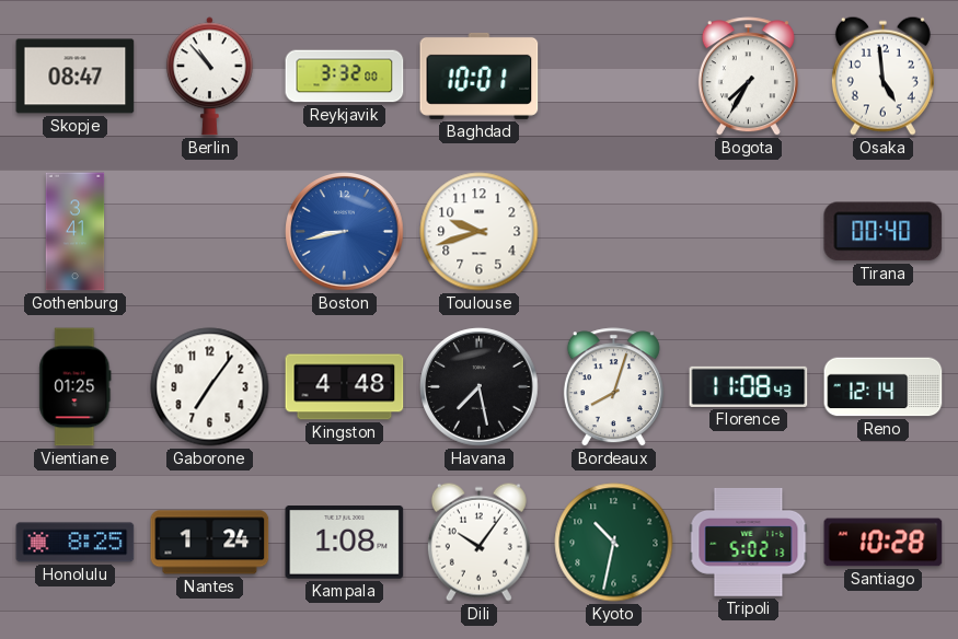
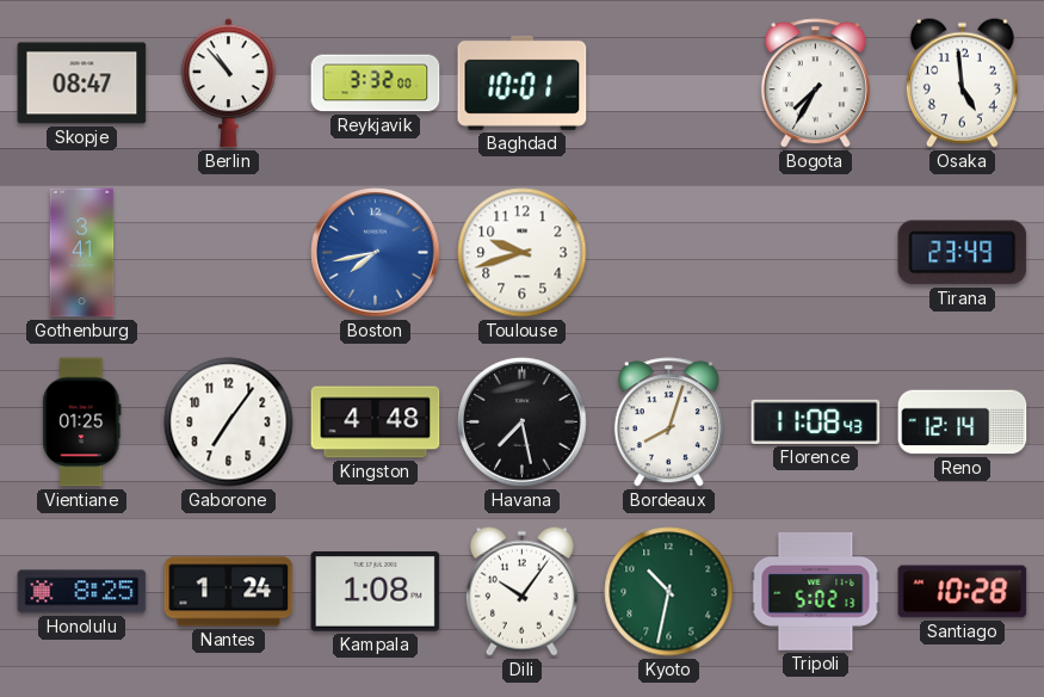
Boston: 8:43 -> 7:43
Tirana: 00:40 -> 23:49
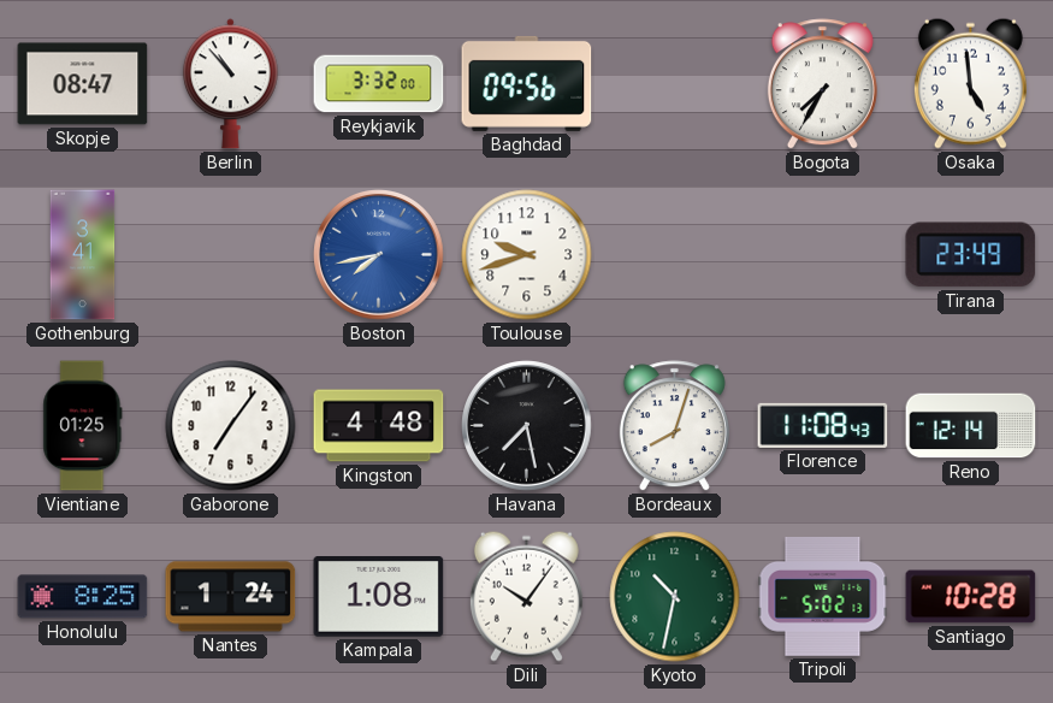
Baghdad: 10:01 -> 09:56
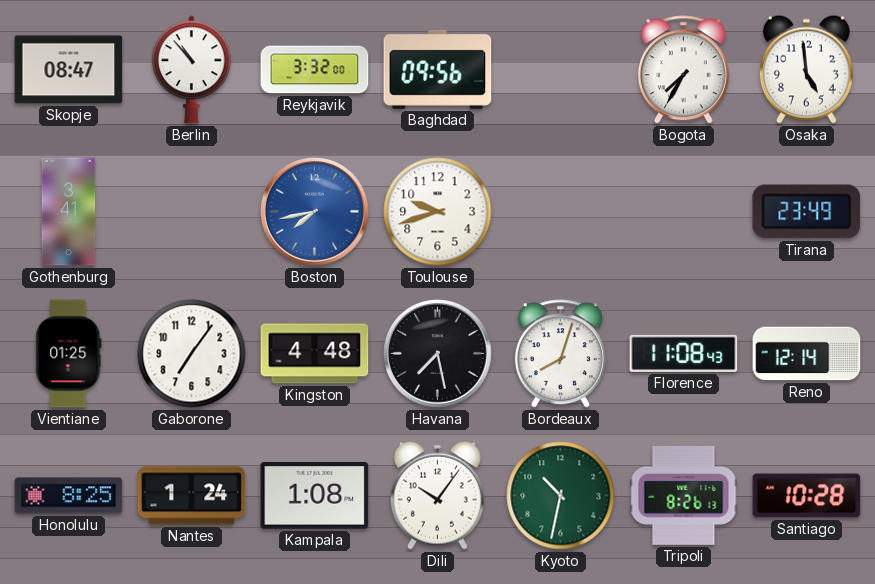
Tripoli: 5:02 -> 8:26
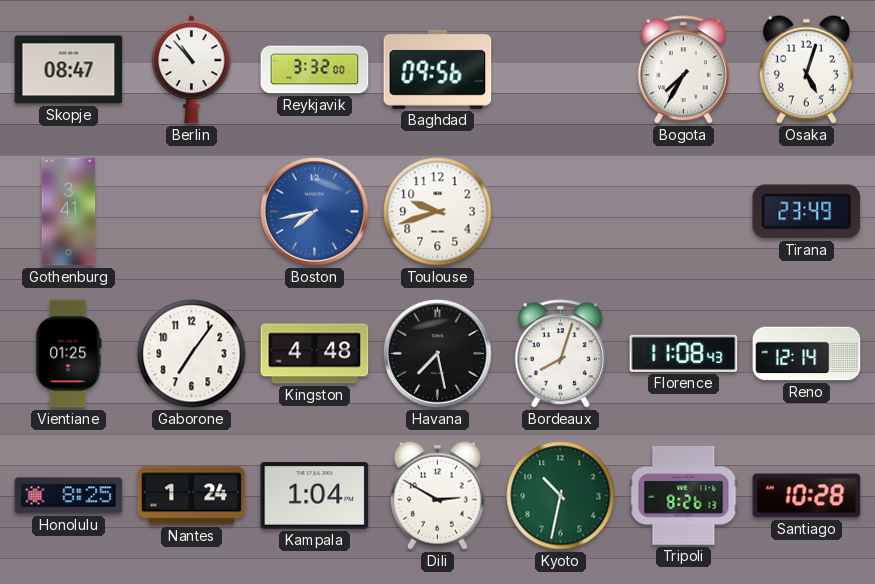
Osaka: 4:59 -> 5:03
Kampala: 1:08 -> 1:04
Dili: 10:06 -> 2:50
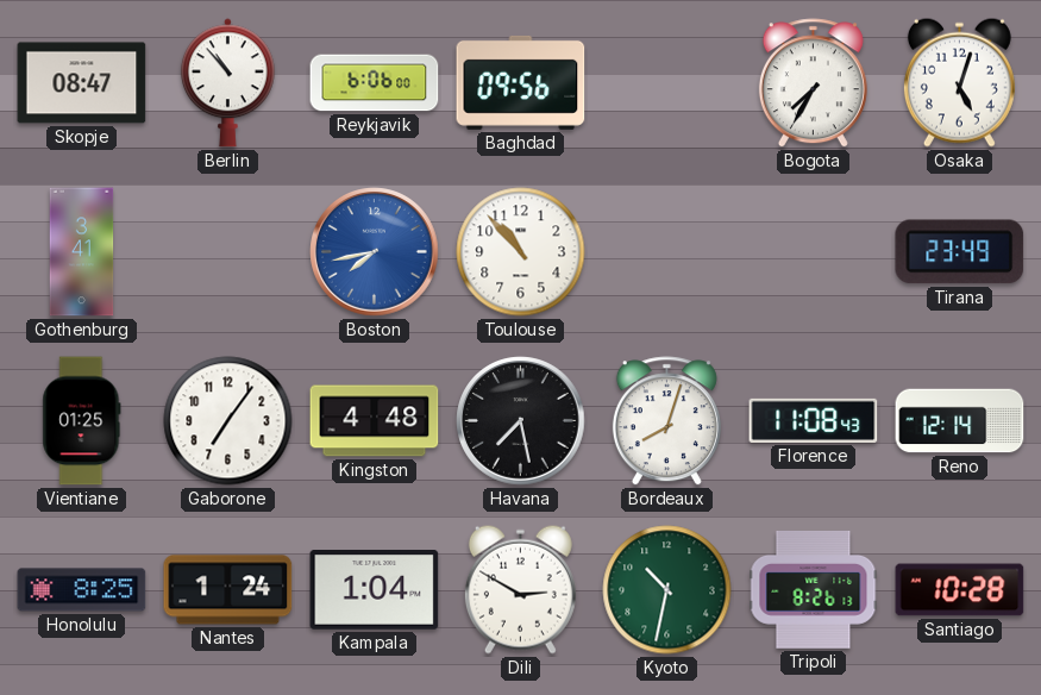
Reykjavik: 3:32 -> 6:06
Toulouse: 9:42 -> 10:53
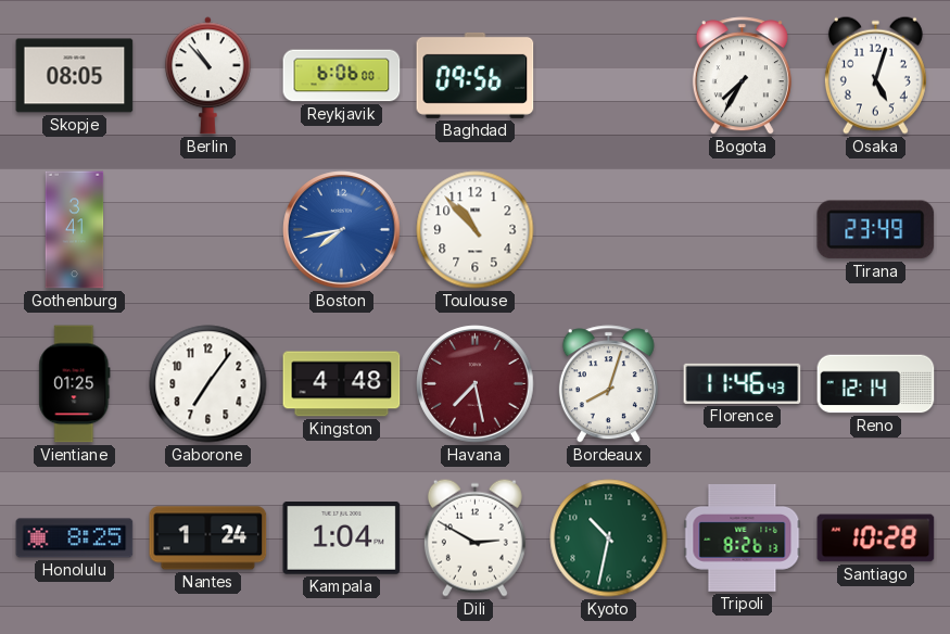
Skopje: 08:47 -> 08:05
Havana dial: black -> burgundy
Florence: 11:08 -> 11:46
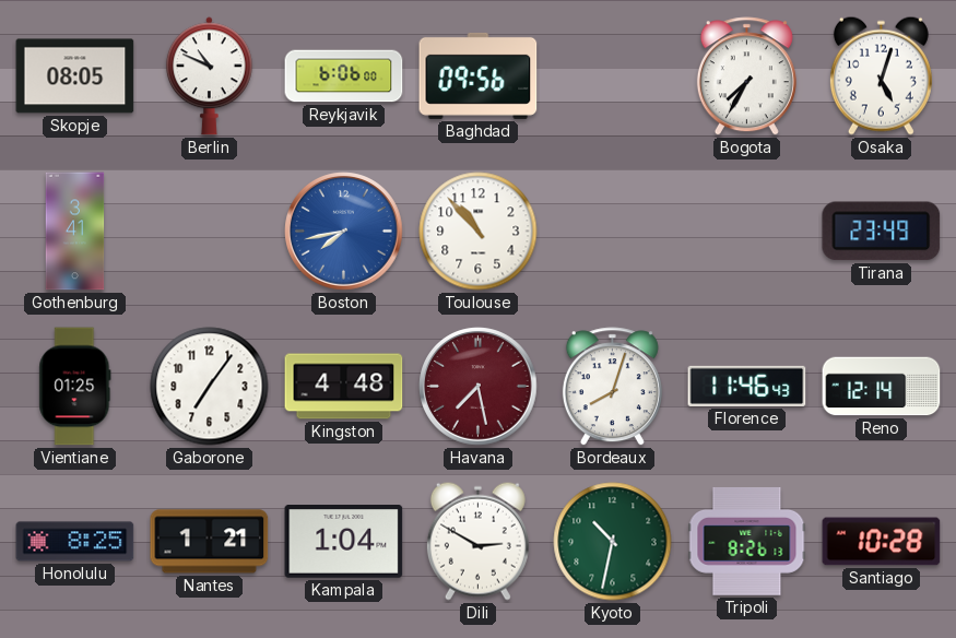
Berlin: 10:53 -> 10:49
Nantes: 1:24 -> 1:21
